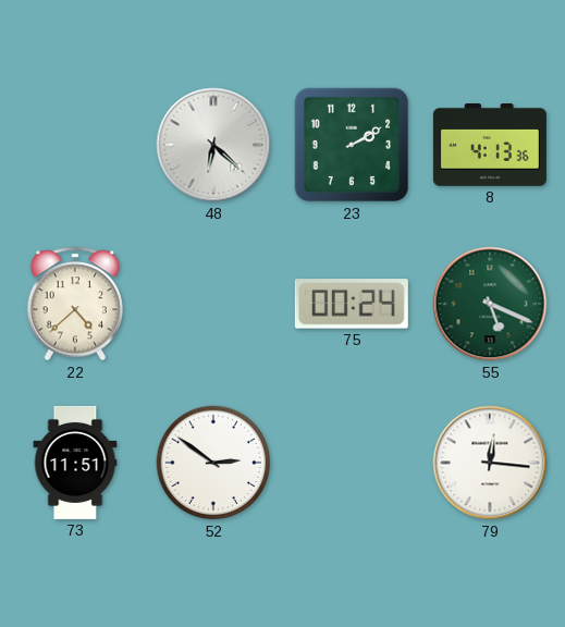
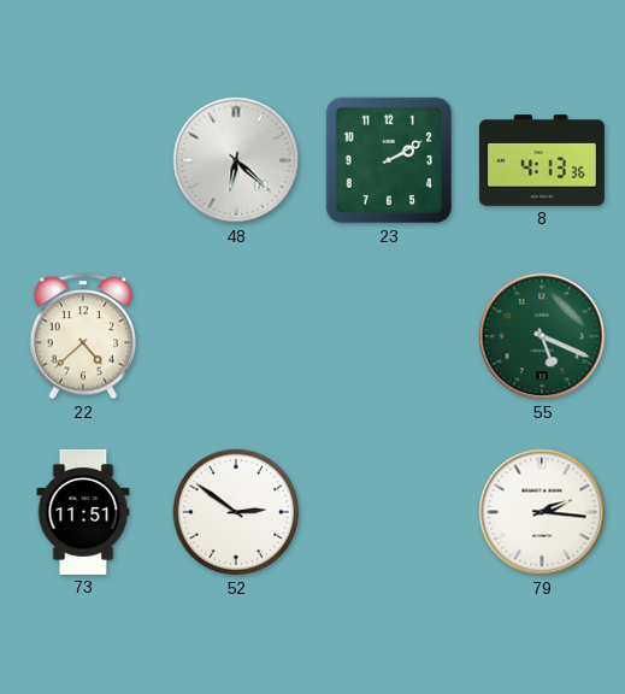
75: 00:24 -> none
79: 12:16 -> 2:16
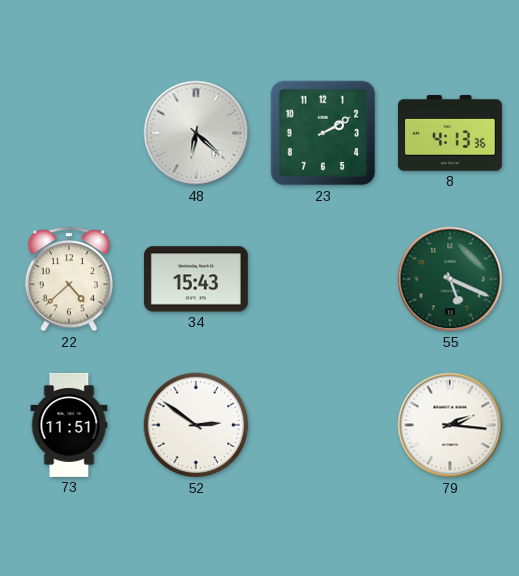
34: none -> 15:43
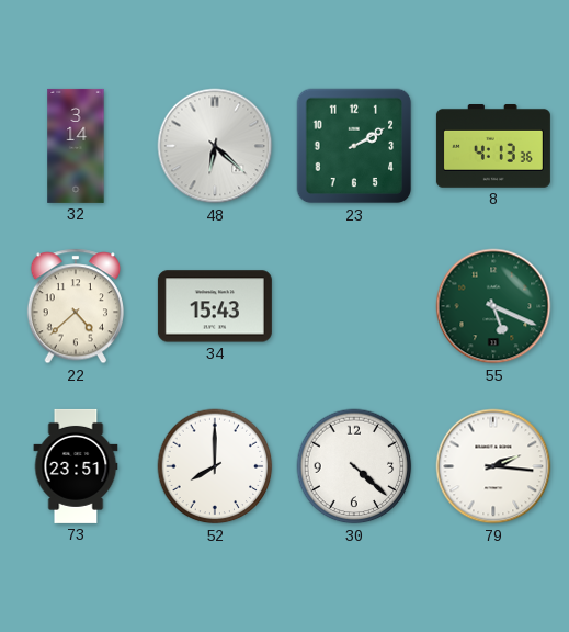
32: none -> 3:14
73: 11:51 -> 23:51
52: 2:51 -> 8:00
30: none -> 4:22
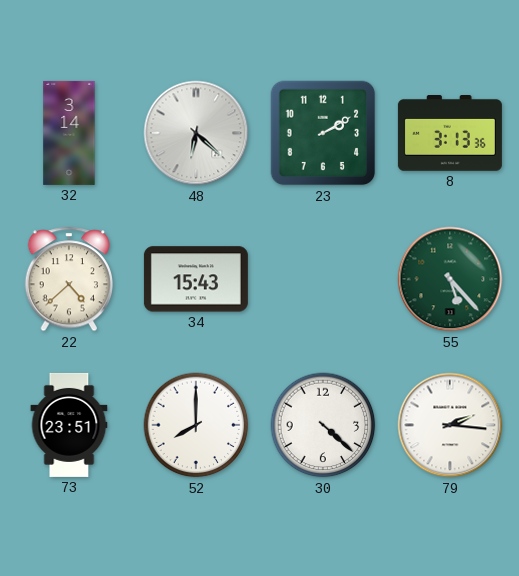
8: 4:13 -> 3:13
55: 5:19 -> 5:23
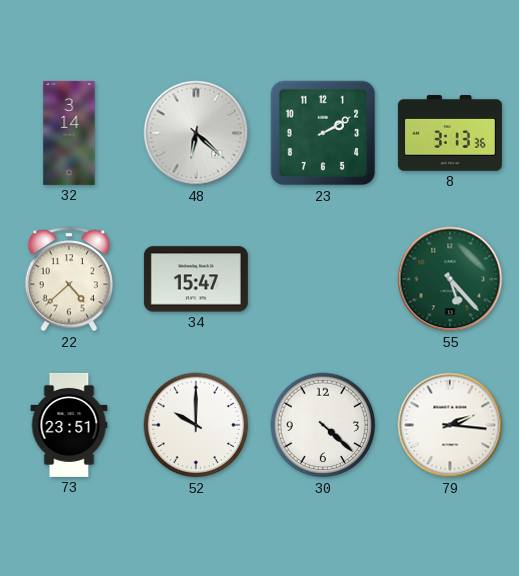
34: 15:43 -> 15:47
52: 8:00 -> 10:00
